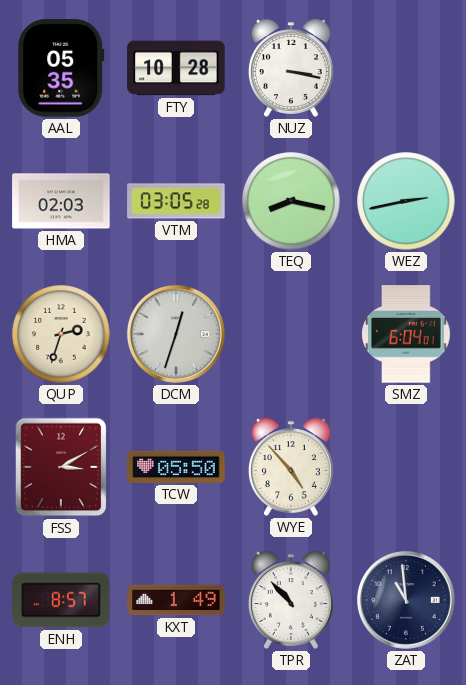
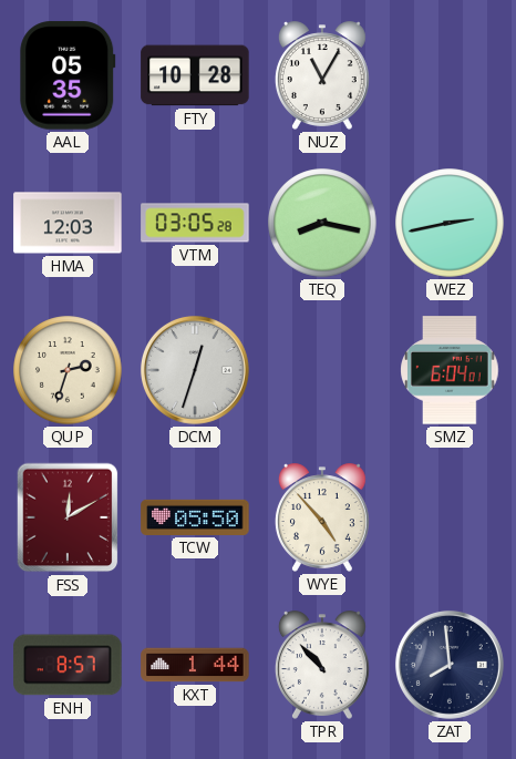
NUZ: 3:17 -> 11:05
HMA: 02:03 -> 12:03
FSS: 3:10 -> 12:10
KXT: 1:49 -> 1:44
ZAT: 10:59 -> 7:59
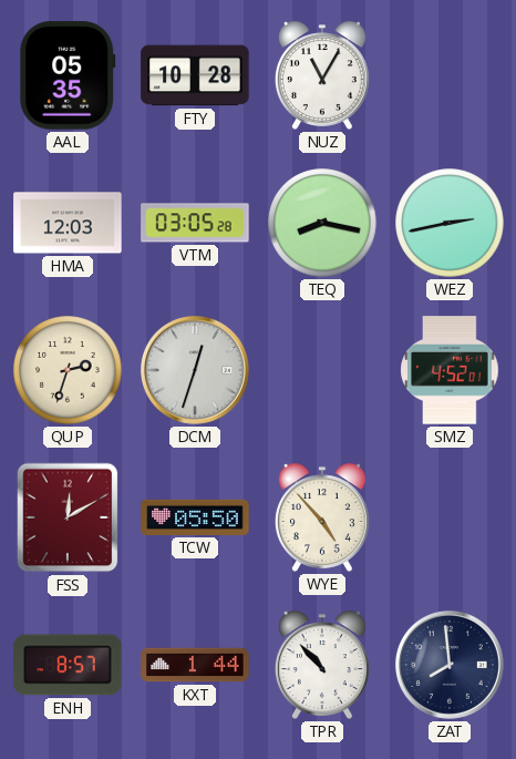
SMZ: 6:04 -> 4:52
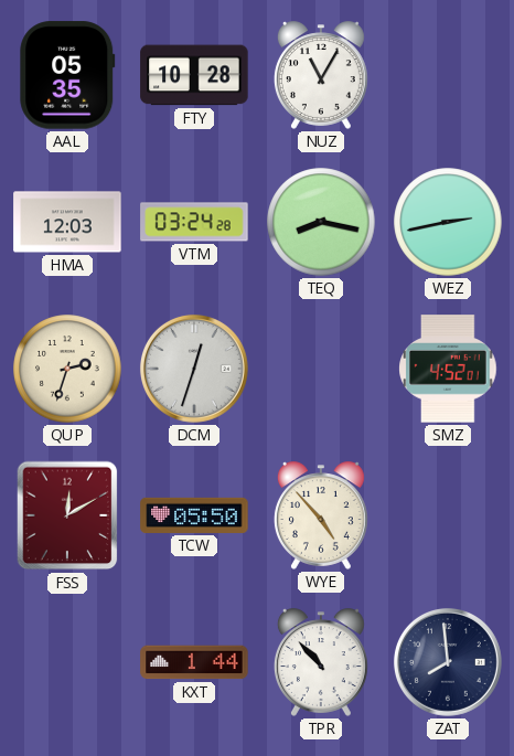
VTM: 03:05 -> 03:24
ENH: 8:57 -> none
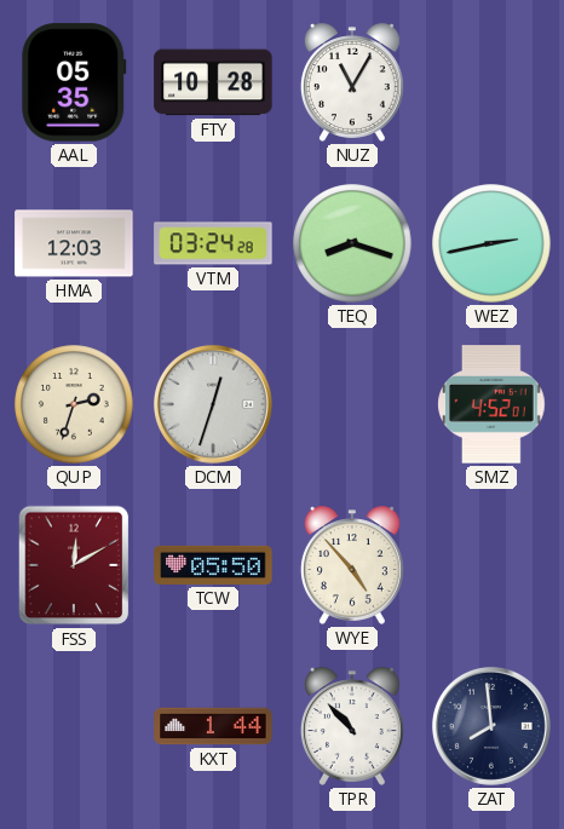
TEQ: 8:17 -> 8:18
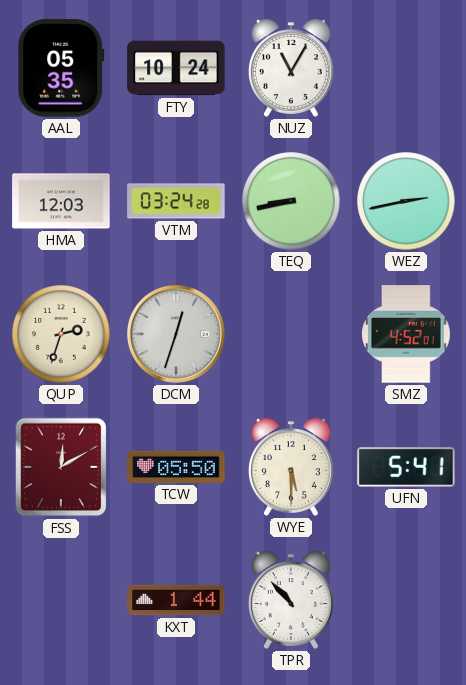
FTY: 10:28 -> 10:24
TEQ: 8:18 -> 8:43
WYE: 4:53 -> 5:30
UFN: none -> 5:41
ZAT: 7:59 -> none
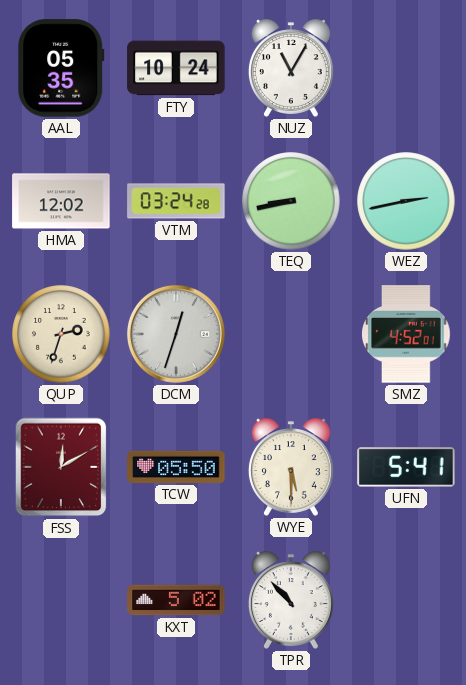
HMA: 12:03 -> 12:02
KXT: 1:44 -> 5:02
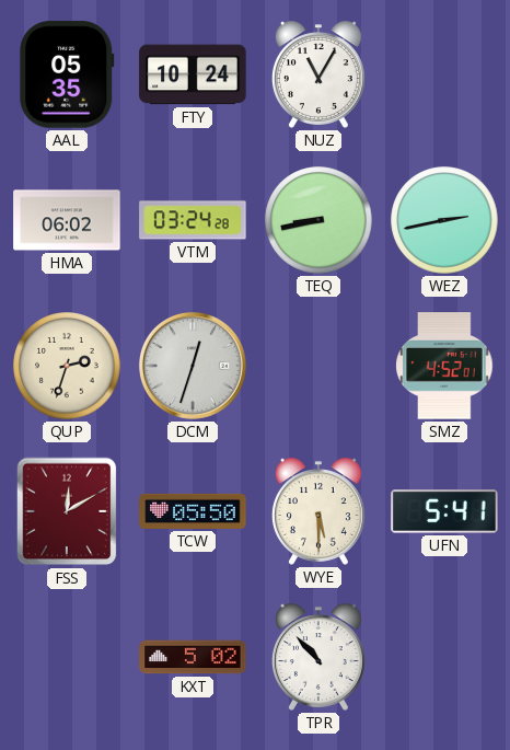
HMA: 12:02 -> 06:02
